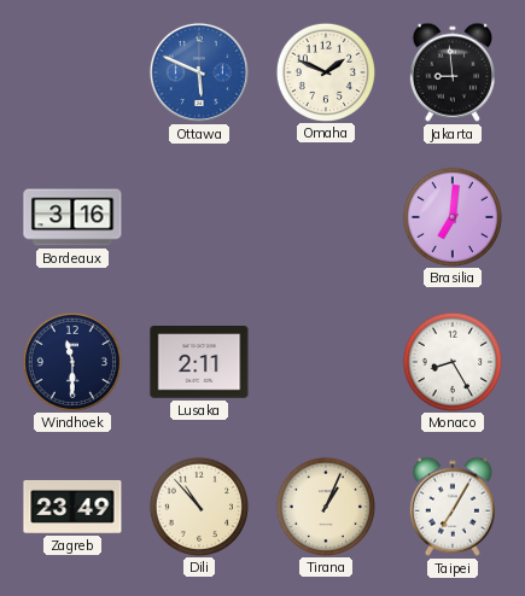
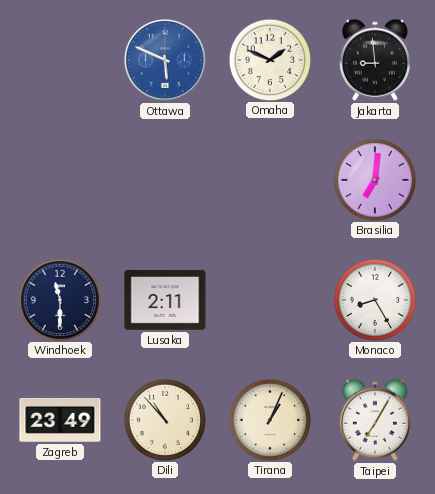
Bordeaux: 3:16 -> none
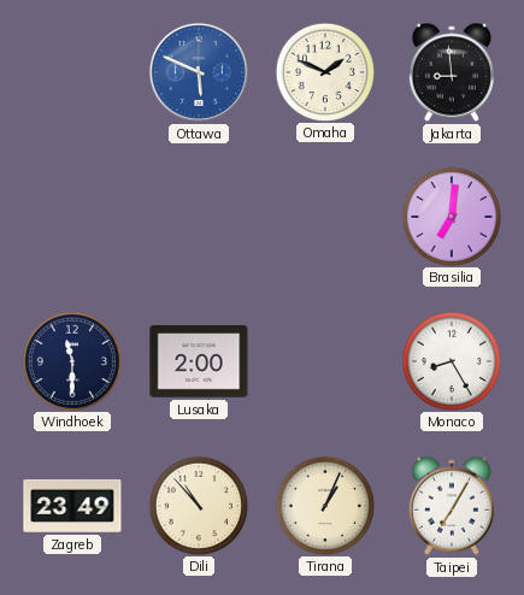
Lusaka: 2:11 -> 2:00
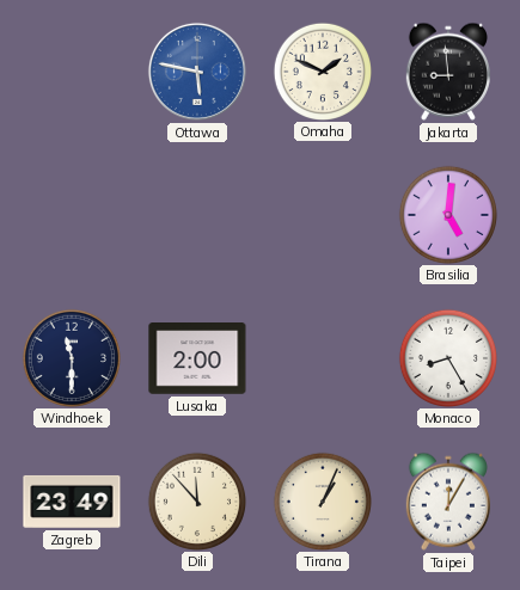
Ottawa: 5:49 -> 5:47
Brasilia: 7:01 -> 5:01
Dili: 10:53 -> 11:53
Taipei: 7:05 -> 12:05
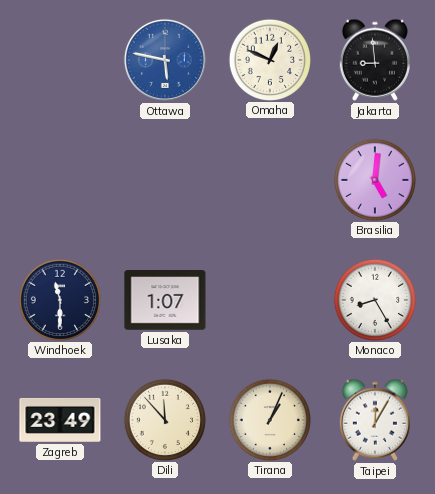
Omaha: 1:49 -> 12:49
Lusaka: 2:00 -> 1:07
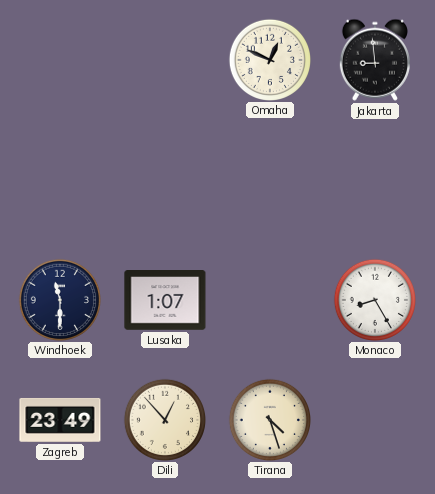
Ottawa: 5:47 -> none
Brasilia: 5:01 -> none
Dili: 11:53 -> 12:53
Tirana: 1:04 -> 4:27
Taipei: 12:05 -> none
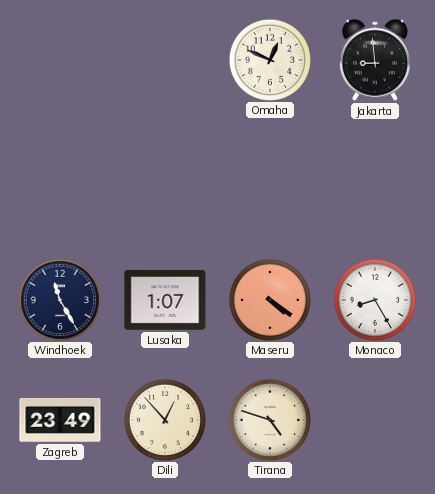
Windhoek: 11:30 -> 11:25
Maseru: none -> 4:21
Tirana: 4:27 -> 4:48
